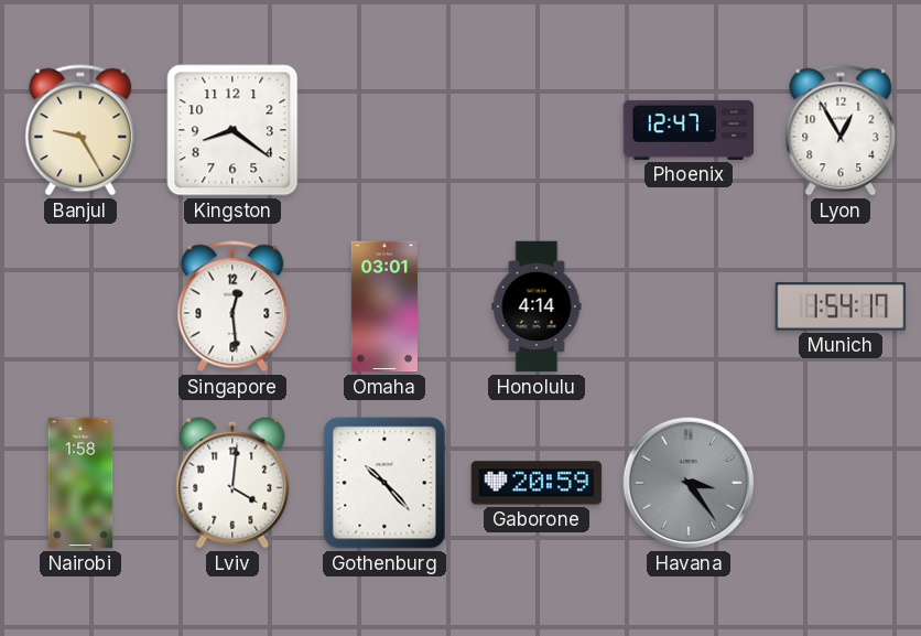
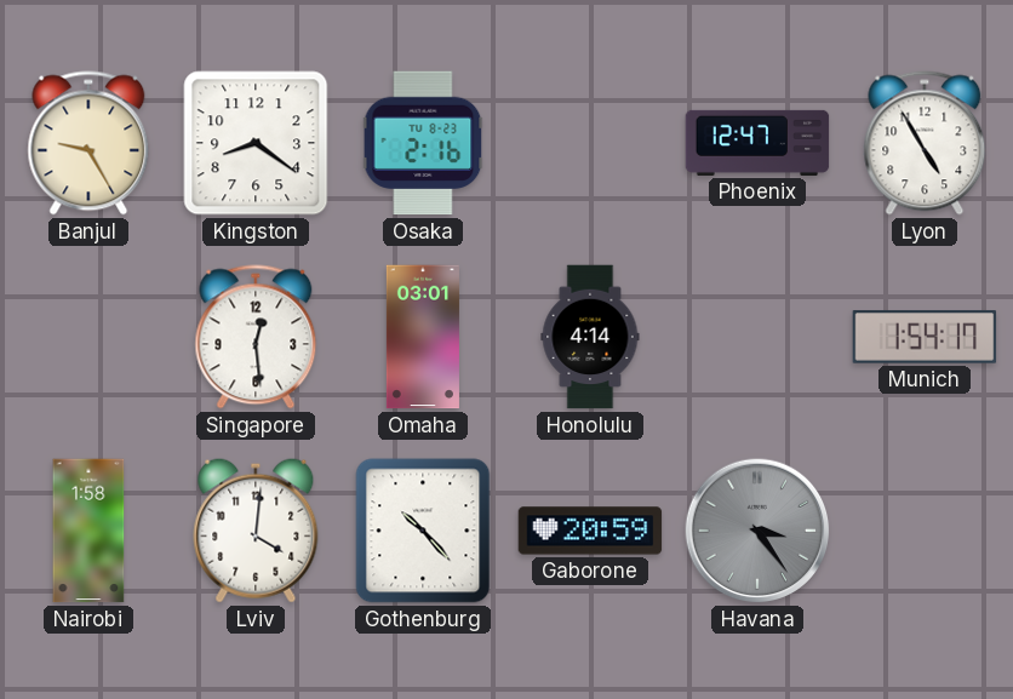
Osaka: none -> 2:16
Lyon: 12:55 -> 4:55
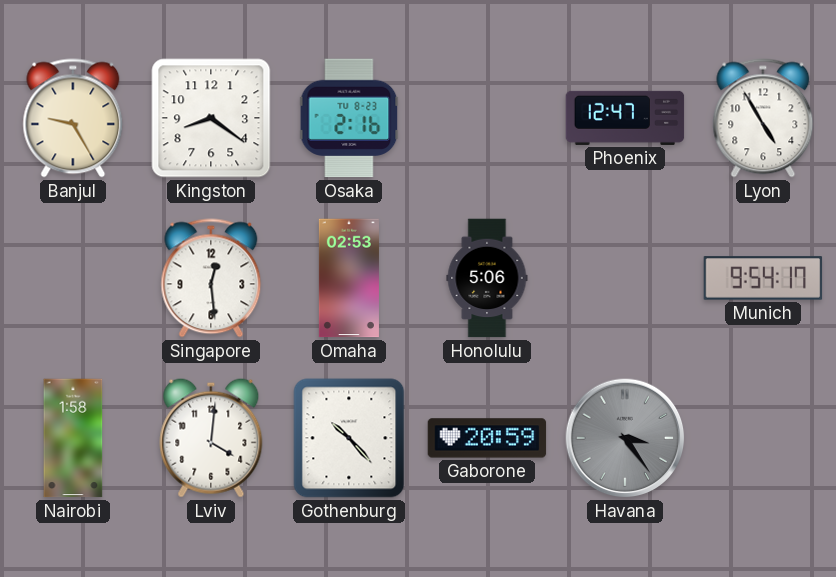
Omaha: 03:01 -> 02:53
Honolulu: 4:14 -> 5:06
Munich: 1:54 -> 9:54
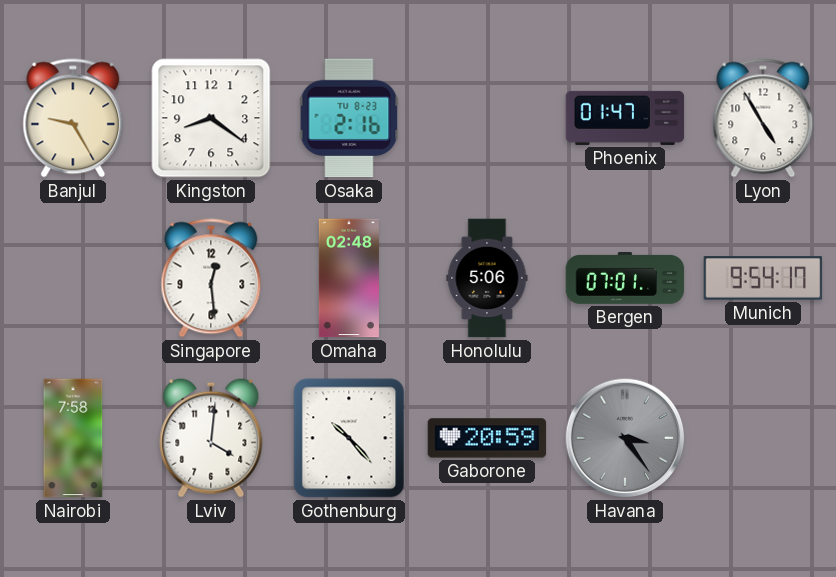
Phoenix: 12:47 -> 01:47
Omaha: 02:53 -> 02:48
Bergen: none -> 07:01
Nairobi: 1:58 -> 7:58
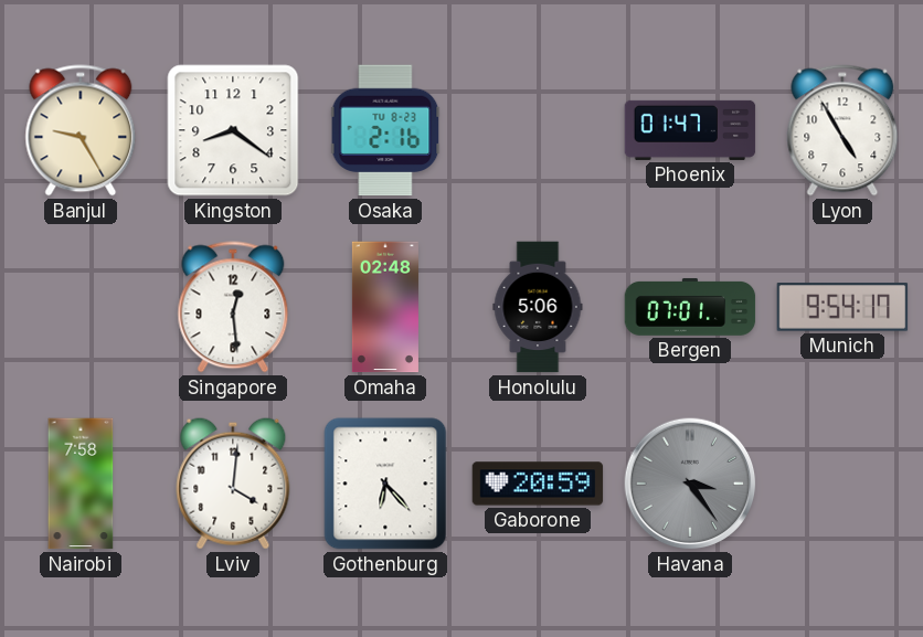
Gothenburg: 10:23 -> 6:23
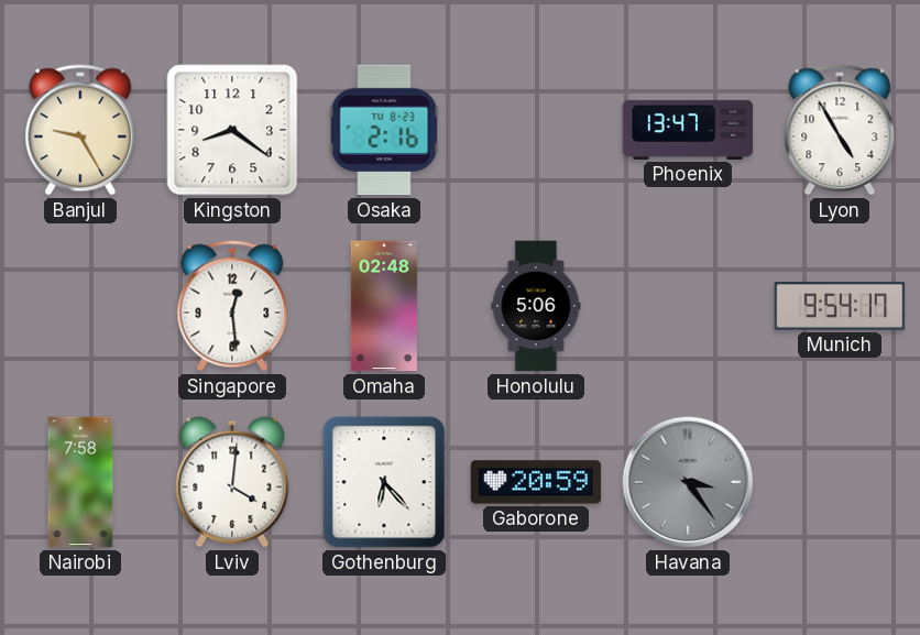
Phoenix: 01:47 -> 13:47
Bergen: 07:01 -> none
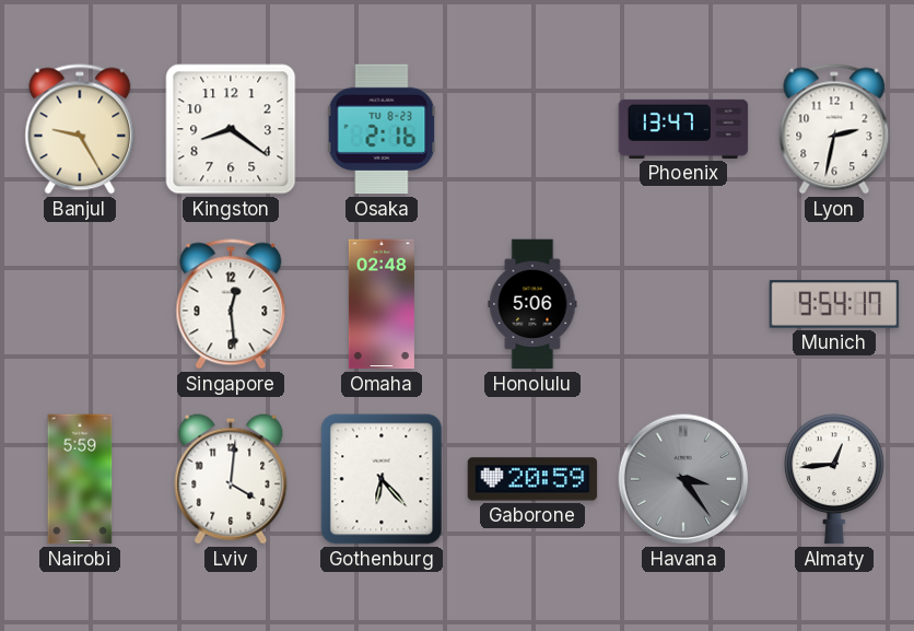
Lyon: 4:55 -> 2:32
Nairobi: 7:58 -> 5:59
Almaty: none -> 12:44
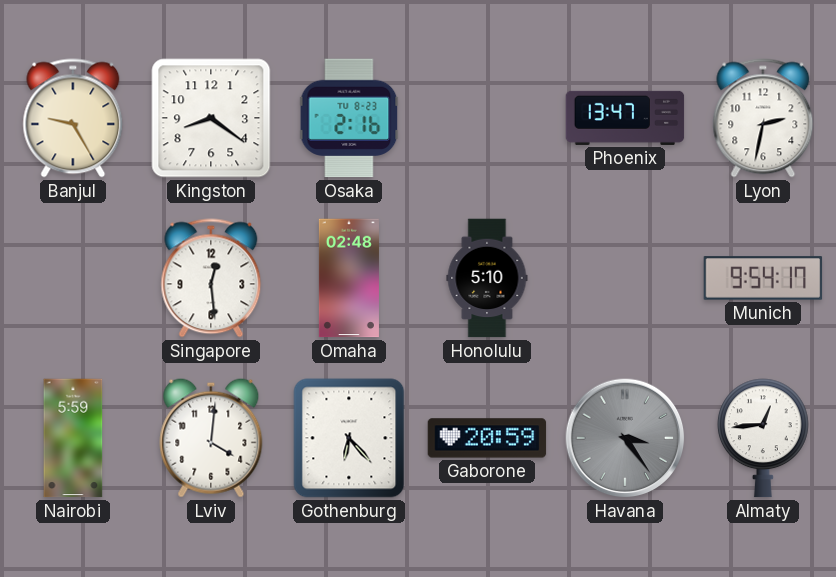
Honolulu: 5:06 -> 5:10
